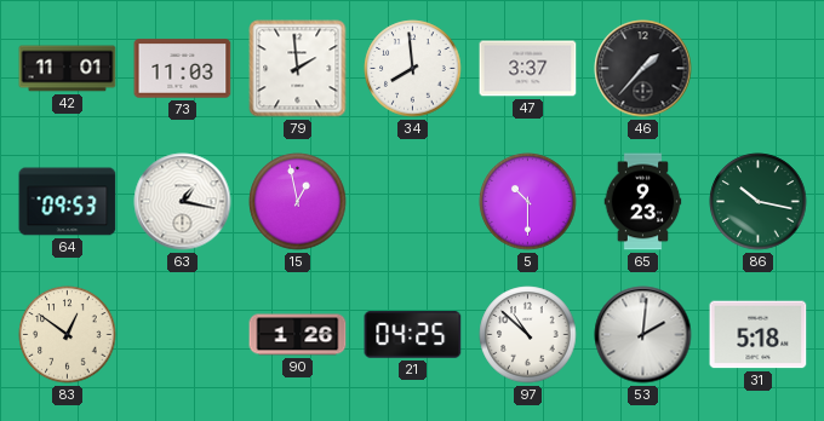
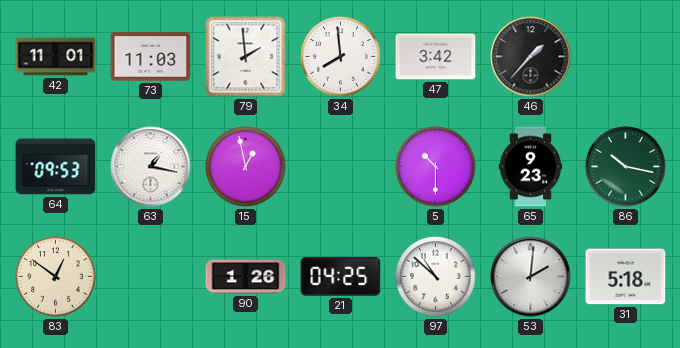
47: 3:37 -> 3:42
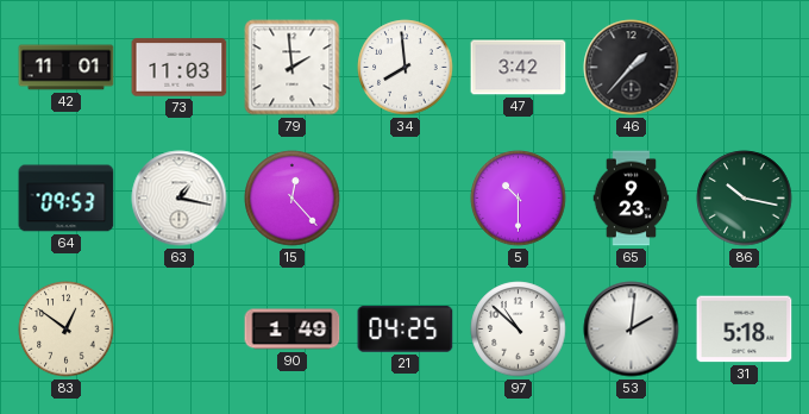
15: 12:58 -> 12:23
90: 1:26 -> 1:49
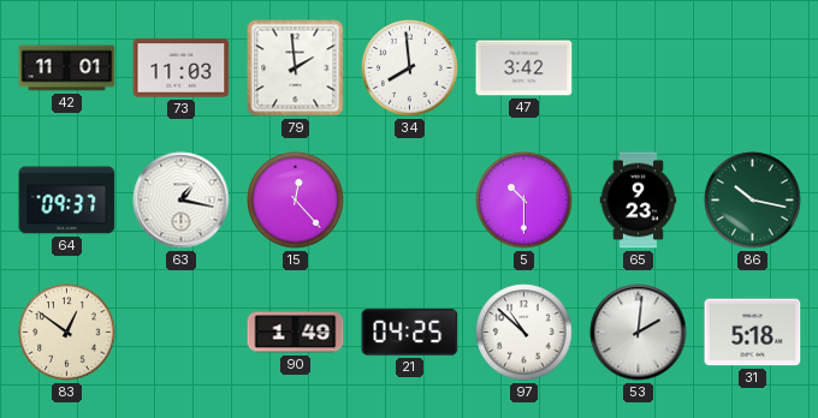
46: 1:37 -> none
64: 09:53 -> 09:37
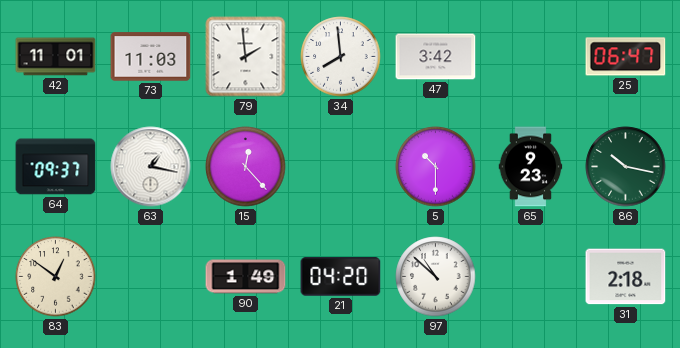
25: none -> 06:47
21: 04:25 -> 04:20
53: 2:01 -> none
31: 5:18 -> 2:18
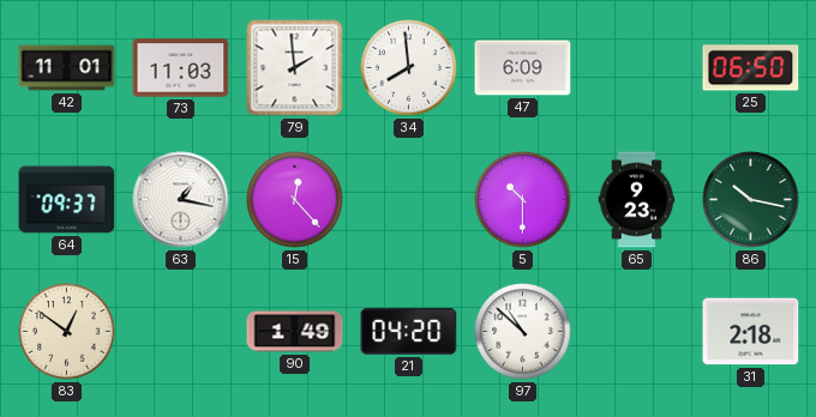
47: 3:42 -> 6:09
25: 06:47 -> 06:50
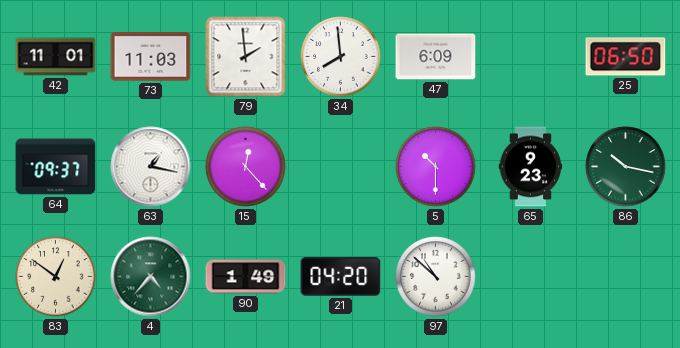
4: none -> 4:37
31: 2:18 -> none
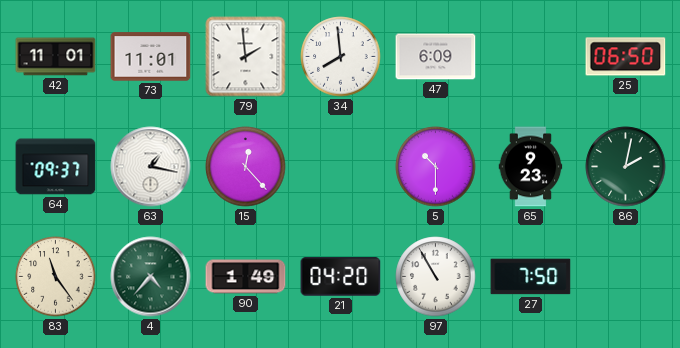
73: 11:03 -> 11:01
86: 10:17 -> 2:02
83: 12:51 -> 11:24
97: 10:52 -> 10:55
27: none -> 7:50
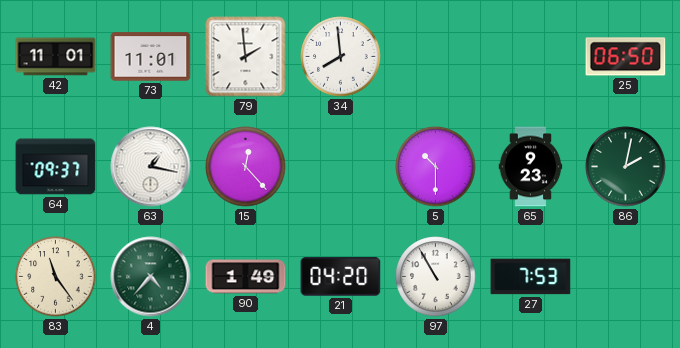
47: 6:09 -> none
27: 7:50 -> 7:53
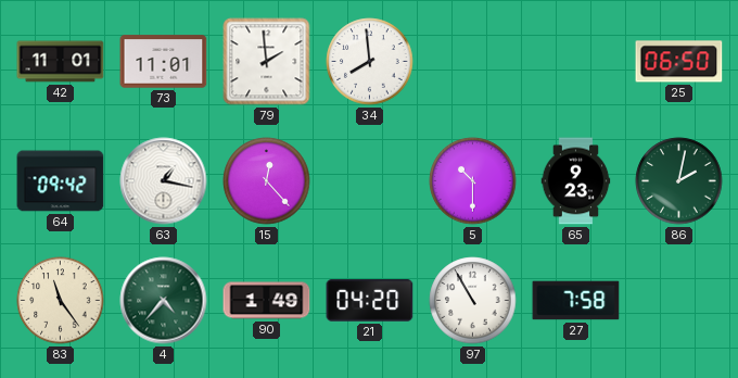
64: 09:37 -> 09:42
27: 7:53 -> 7:58
